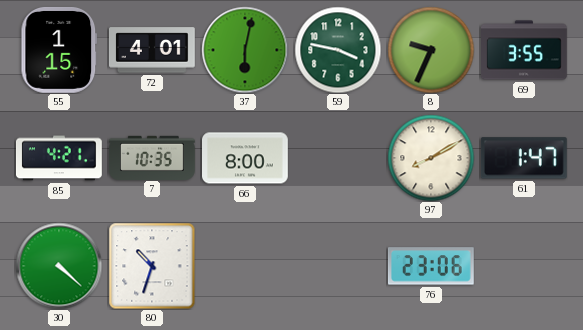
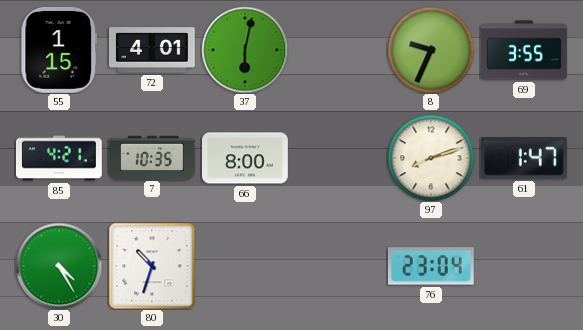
59: 3:47 -> none
97: 8:10 -> 8:12
30: 4:22 -> 4:25
76: 23:06 -> 23:04
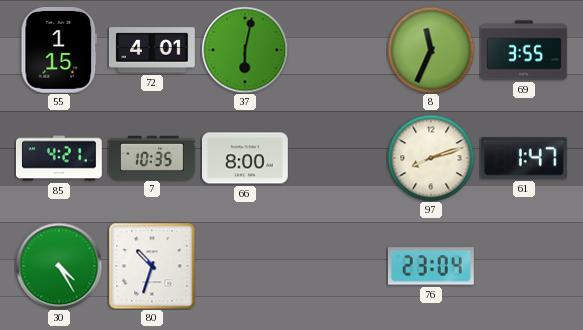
8: 9:34 -> 11:34
